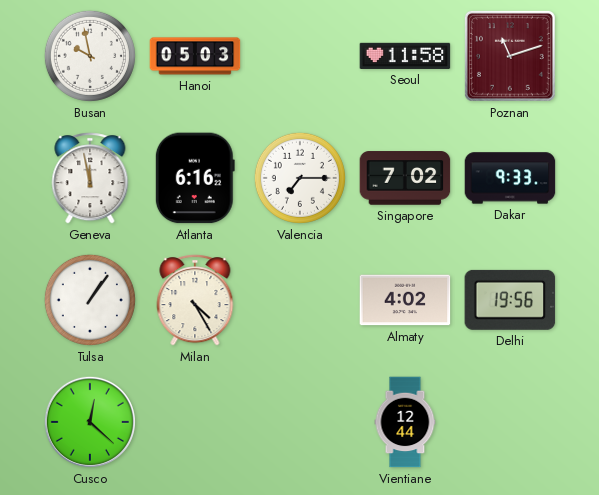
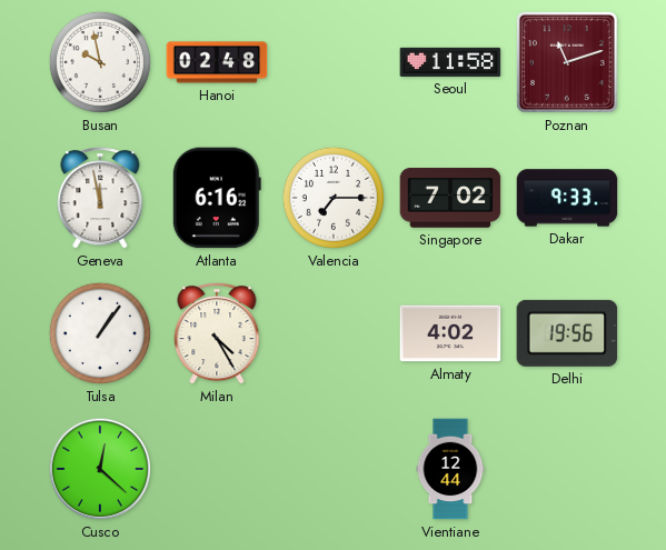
Hanoi: 05:03 -> 02:48
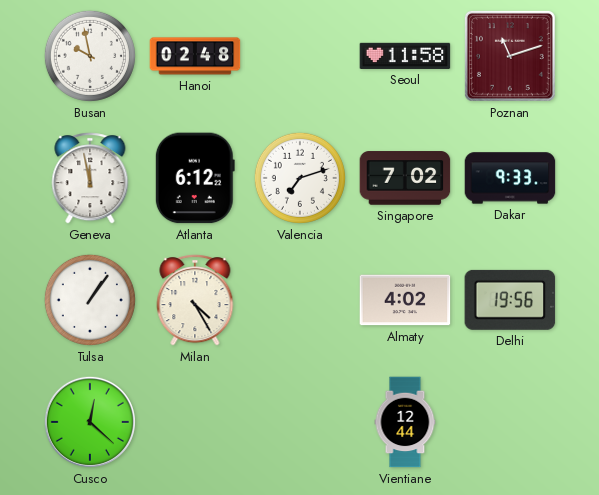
Atlanta: 6:16 -> 6:12
Valencia: 7:15 -> 7:12
